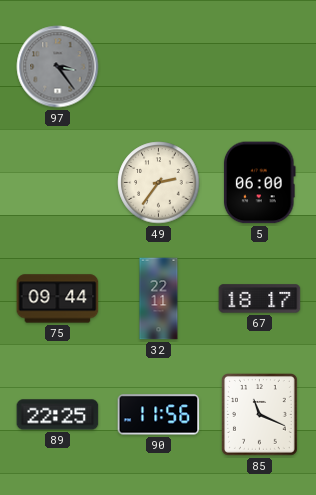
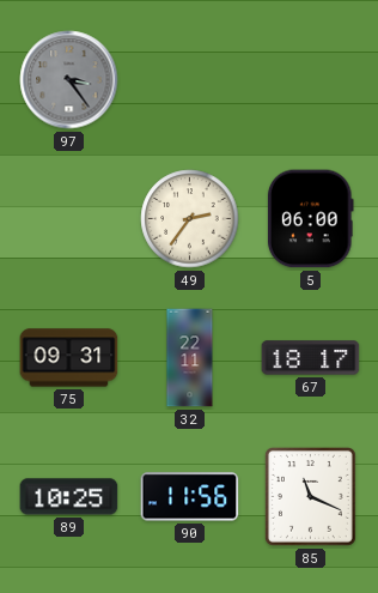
75: 09:44 -> 09:31
89: 22:25 -> 10:25
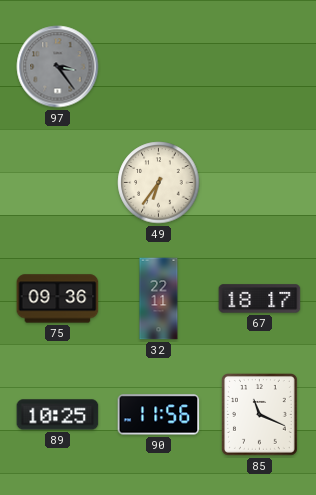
49: 2:36 -> 6:36
5: 06:00 -> none
75: 09:31 -> 09:36
